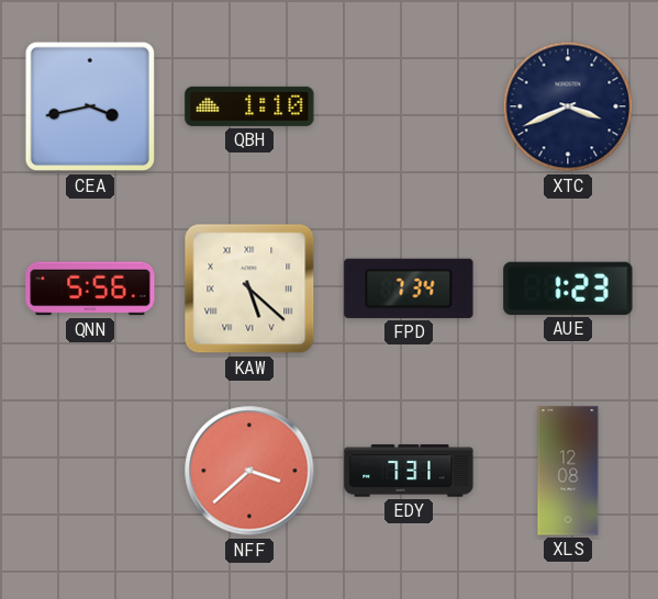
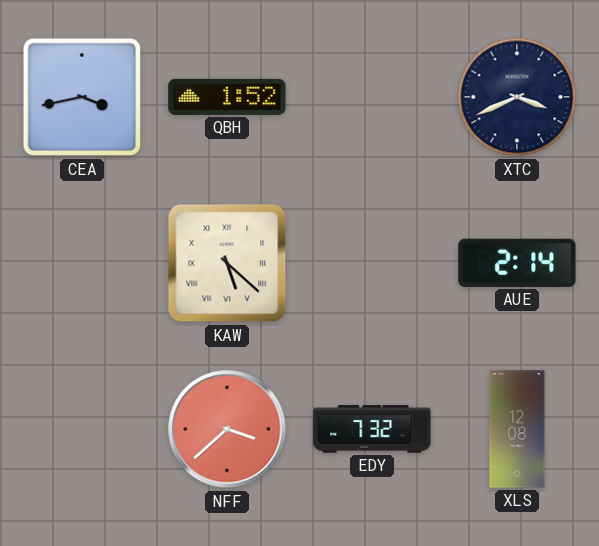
QBH: 1:10 -> 1:52
QNN: 5:56 -> none
FPD: 7:34 -> none
AUE: 1:23 -> 2:14
EDY: 7:31 -> 7:32
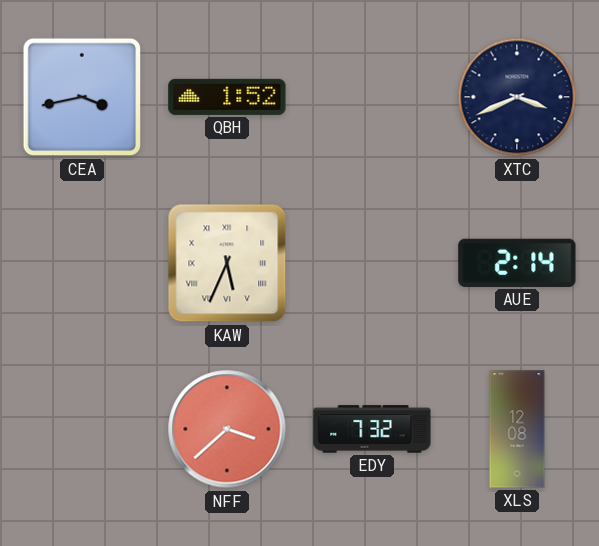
KAW: 5:22 -> 5:34
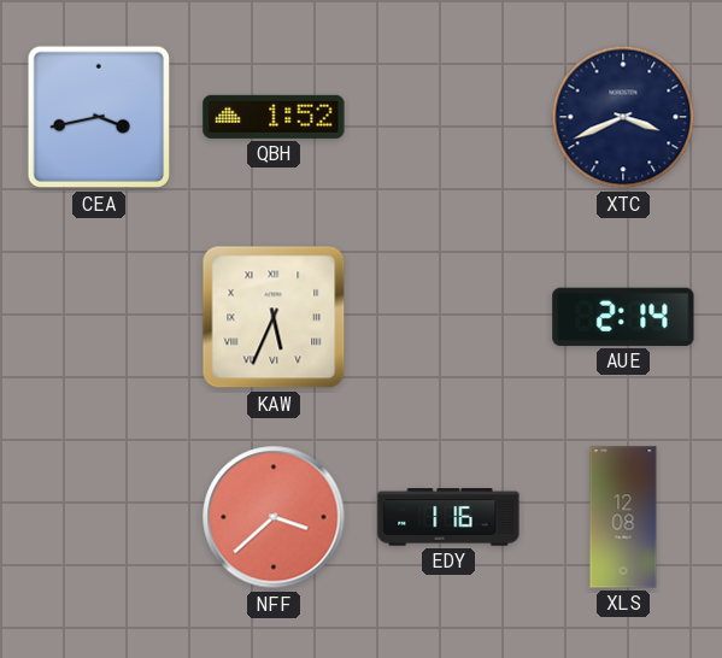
EDY: 7:32 -> 1:16
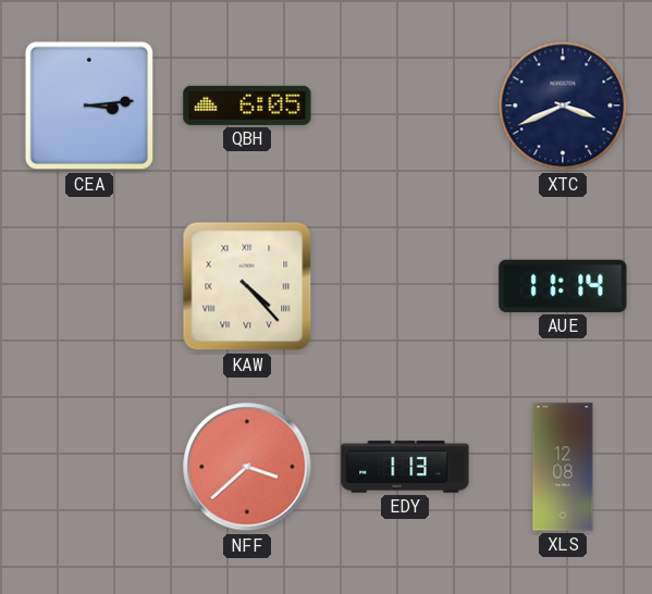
CEA: 3:43 -> 3:14
QBH: 1:52 -> 6:05
KAW: 5:34 -> 4:23
AUE: 2:14 -> 11:14
EDY: 1:16 -> 1:13
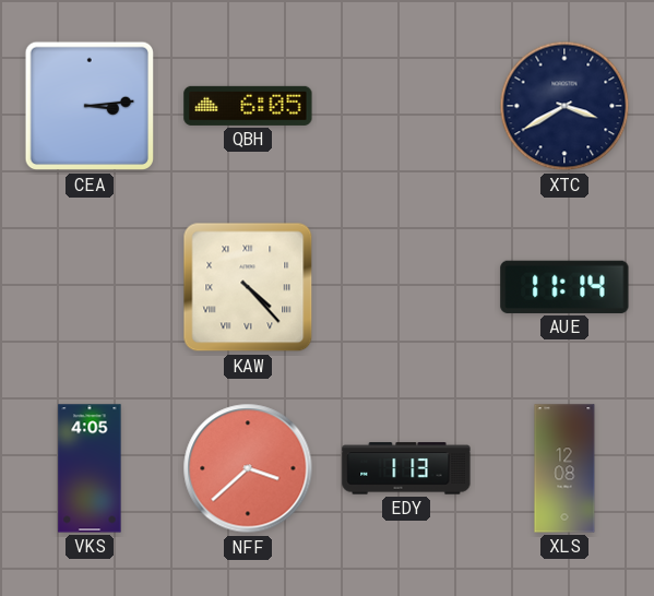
XTC: 3:41 -> 3:40
VKS: none -> 4:05
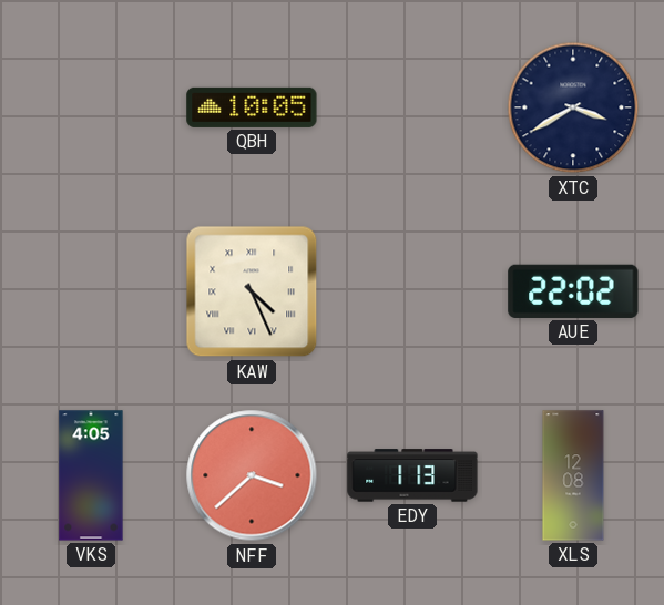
CEA: 3:14 -> none
QBH: 6:05 -> 10:05
KAW: 4:23 -> 4:26
AUE: 11:14 -> 22:02
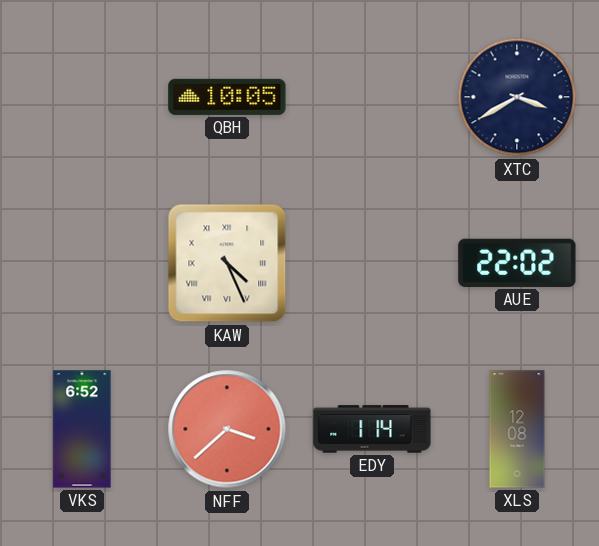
VKS: 4:05 -> 6:52
EDY: 1:13 -> 1:14
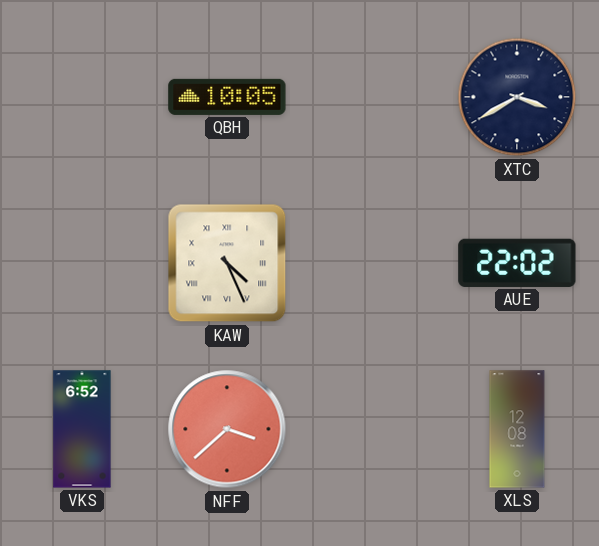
EDY: 1:14 -> none
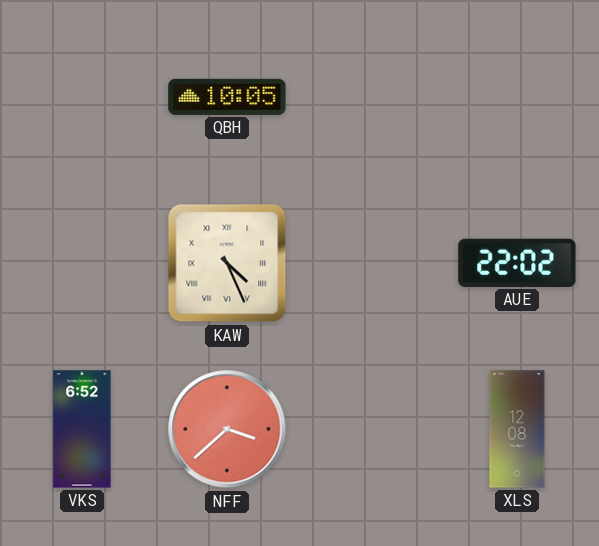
XTC: 3:40 -> none
